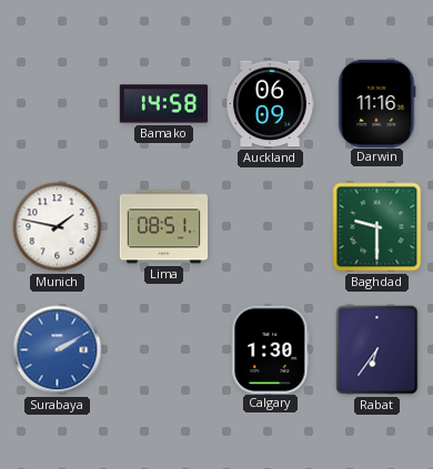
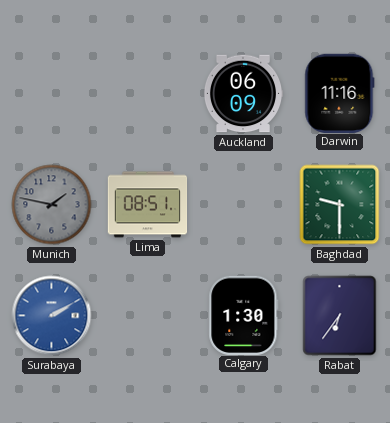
Bamako: 14:58 -> none
Munich dial: white -> grey
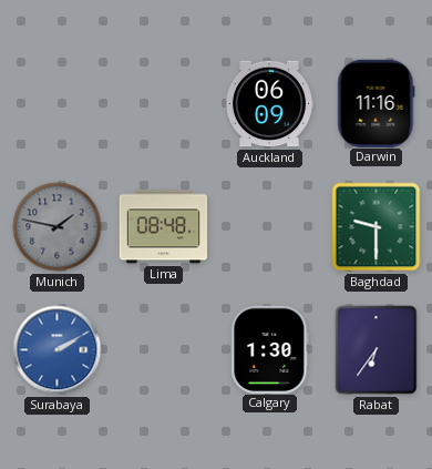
Lima: 08:51 -> 08:48
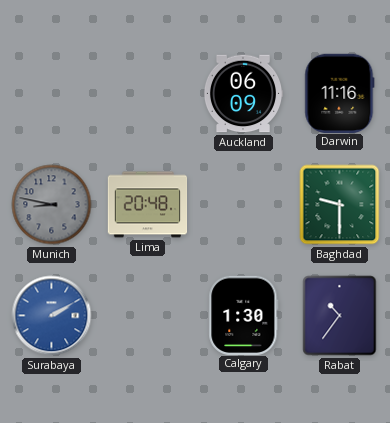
Munich: 1:47 -> 8:47
Lima: 08:48 -> 20:48
Rabat: 6:36 -> 10:36
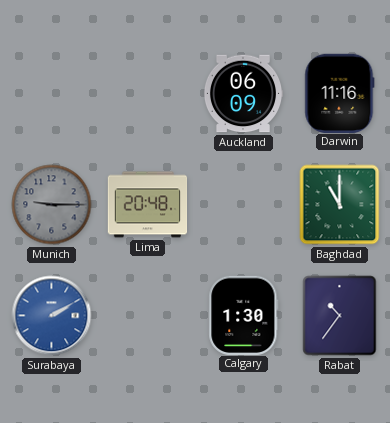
Munich: 8:47 -> 9:15
Baghdad: 9:30 -> 11:00
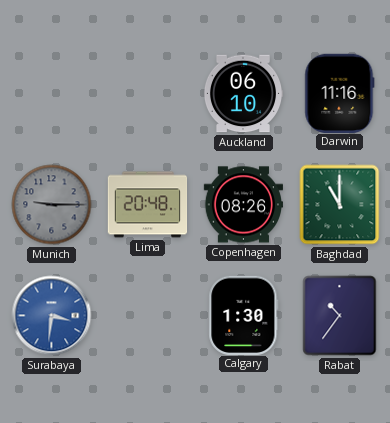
Auckland: 06:09 -> 06:10
Copenhagen: none -> 08:26
Surabaya: 2:10 -> 3:31
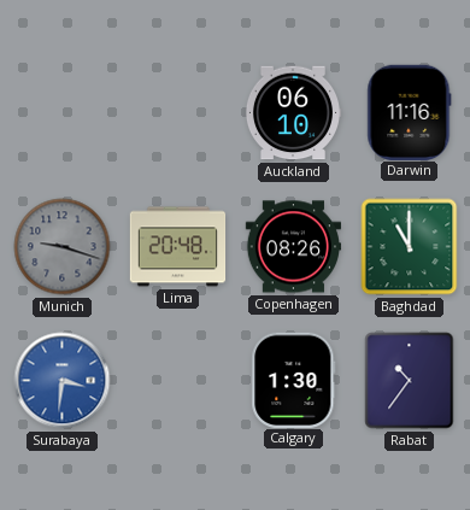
Munich: 9:15 -> 9:18
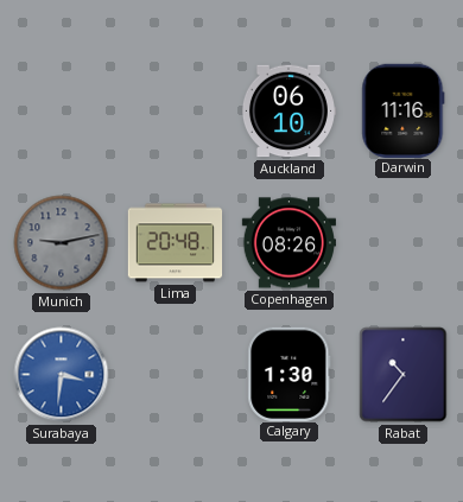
Munich: 9:18 -> 9:13
Baghdad: 11:00 -> none
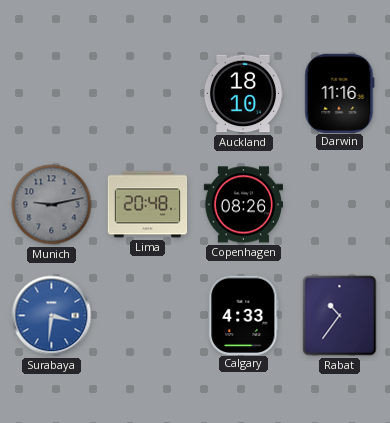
Auckland: 06:10 -> 18:10
Calgary: 1:30 -> 4:33
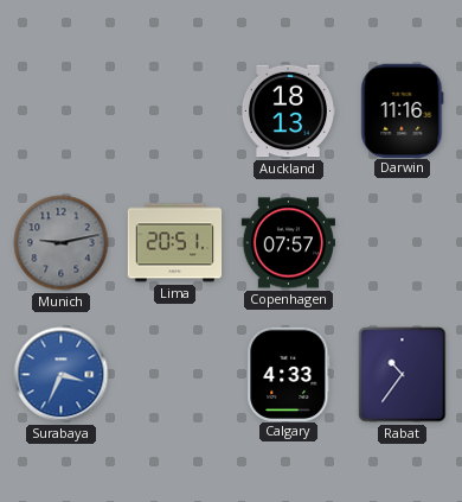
Auckland: 18:10 -> 18:13
Lima: 20:48 -> 20:51
Copenhagen: 08:26 -> 07:57
Surabaya: 3:31 -> 3:34
